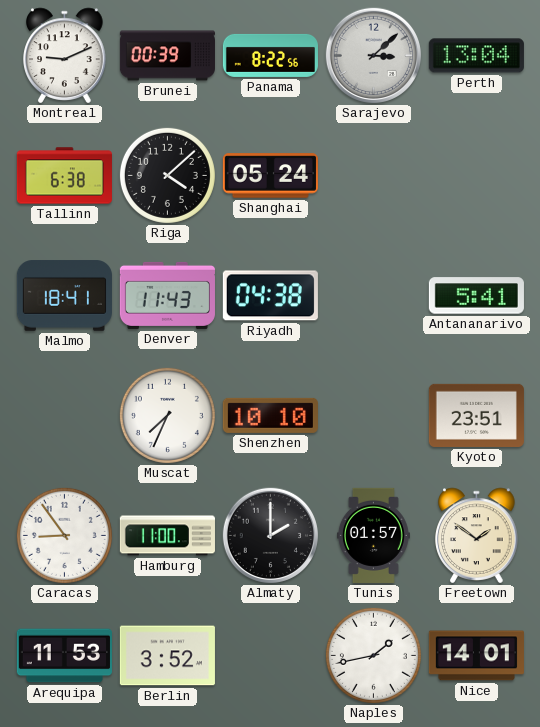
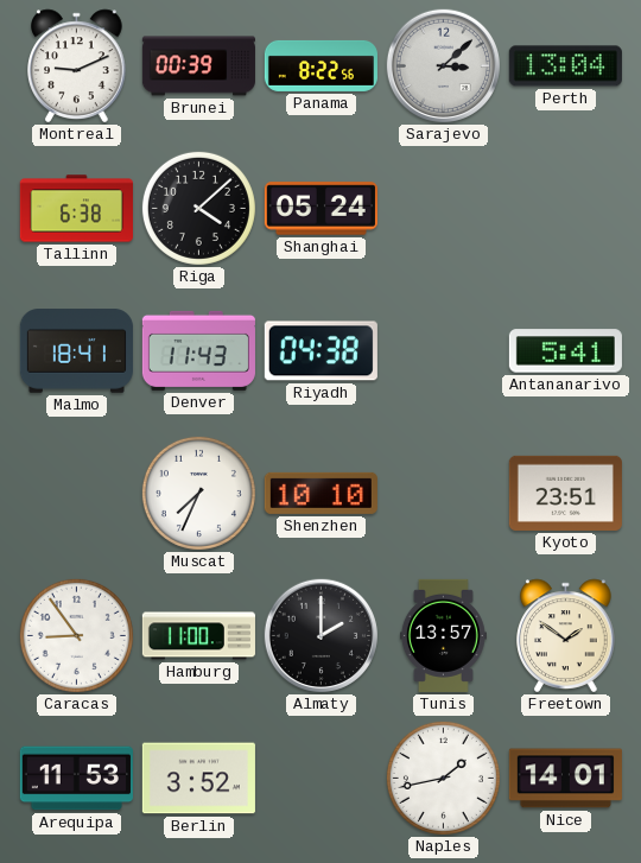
Tunis: 01:57 -> 13:57
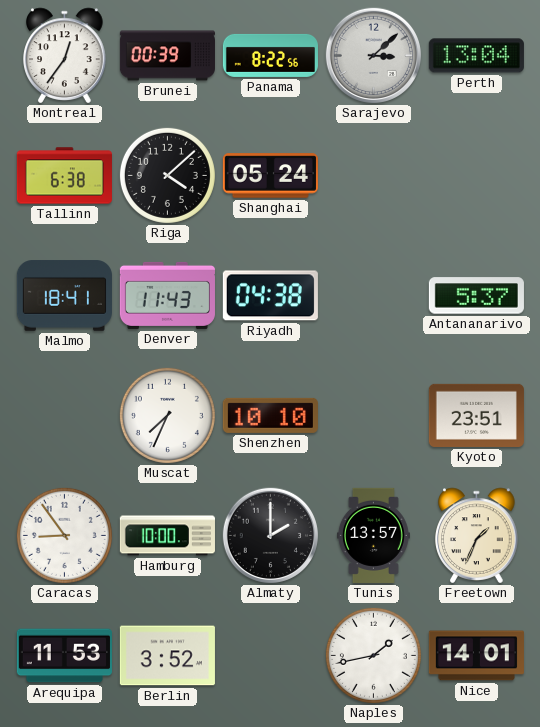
Montreal: 9:11 -> 12:36
Antananarivo: 5:41 -> 5:37
Hamburg: 11:00 -> 10:00
Freetown: 1:51 -> 1:34
